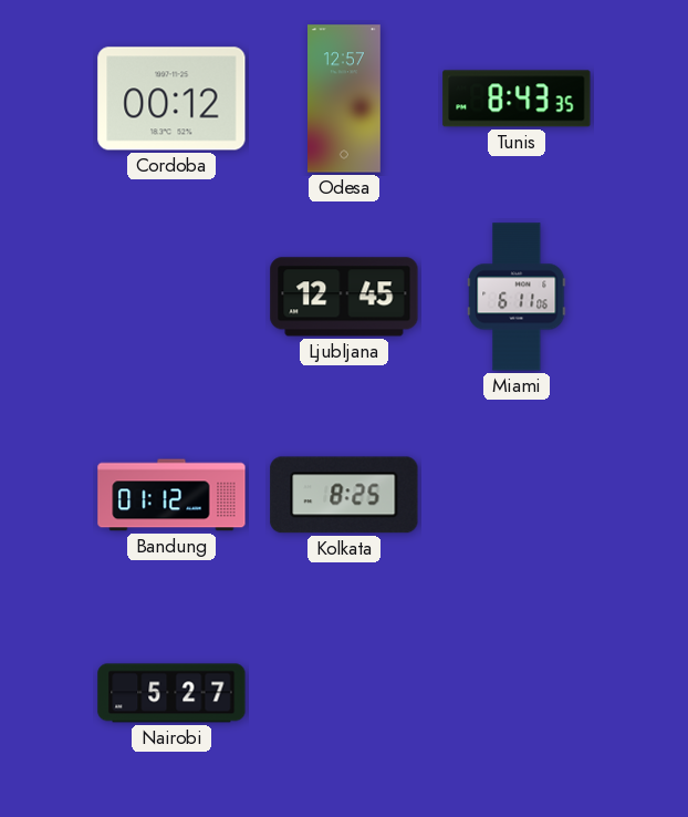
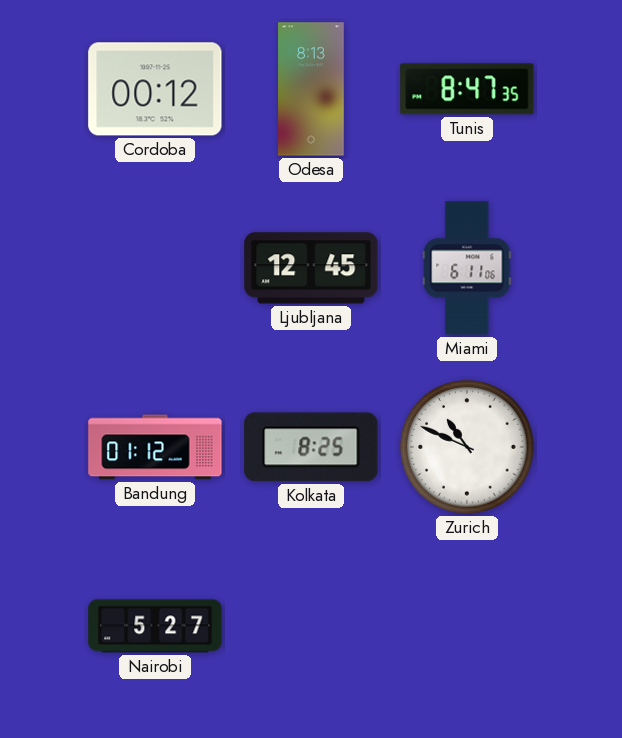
Odesa: 12:57 -> 8:13
Tunis: 8:43 -> 8:47
Zurich: none -> 10:49
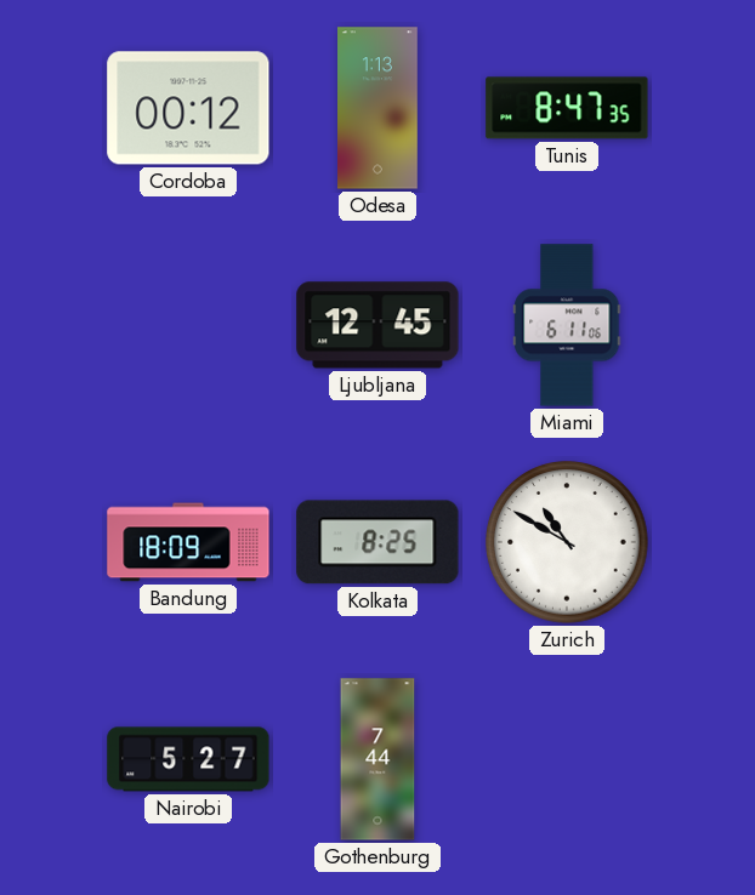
Odesa: 8:13 -> 1:13
Bandung: 01:12 -> 18:09
Zurich: 10:49 -> 10:50
Gothenburg: none -> 7:44
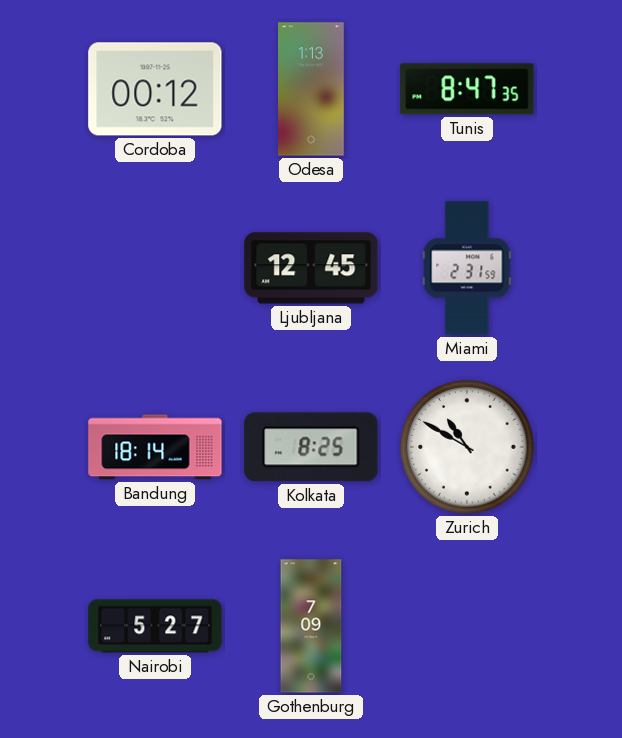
Miami: 6:11 -> 2:31
Bandung: 18:09 -> 18:14
Gothenburg: 7:44 -> 7:09
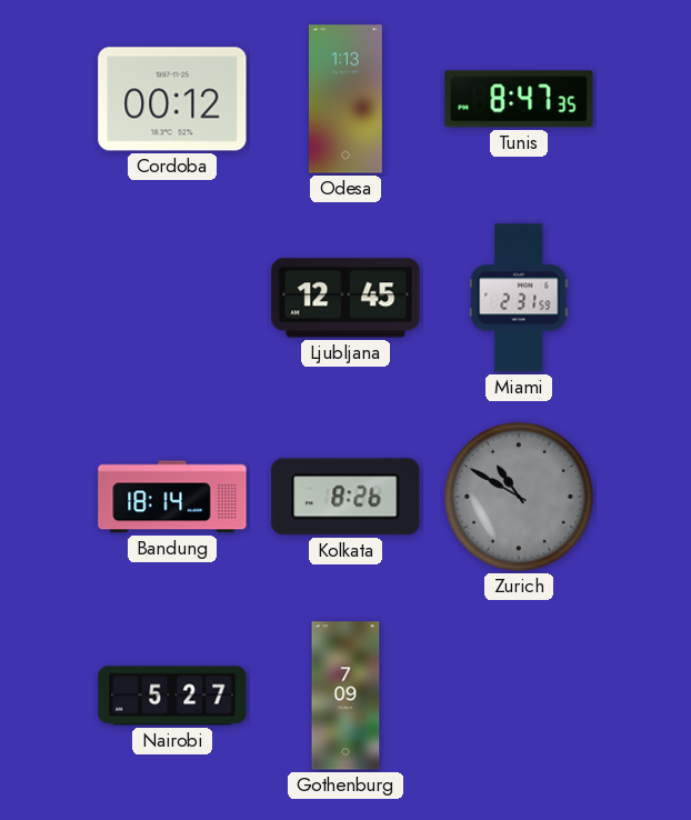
Kolkata: 8:25 -> 8:26
Zurich dial: white -> grey
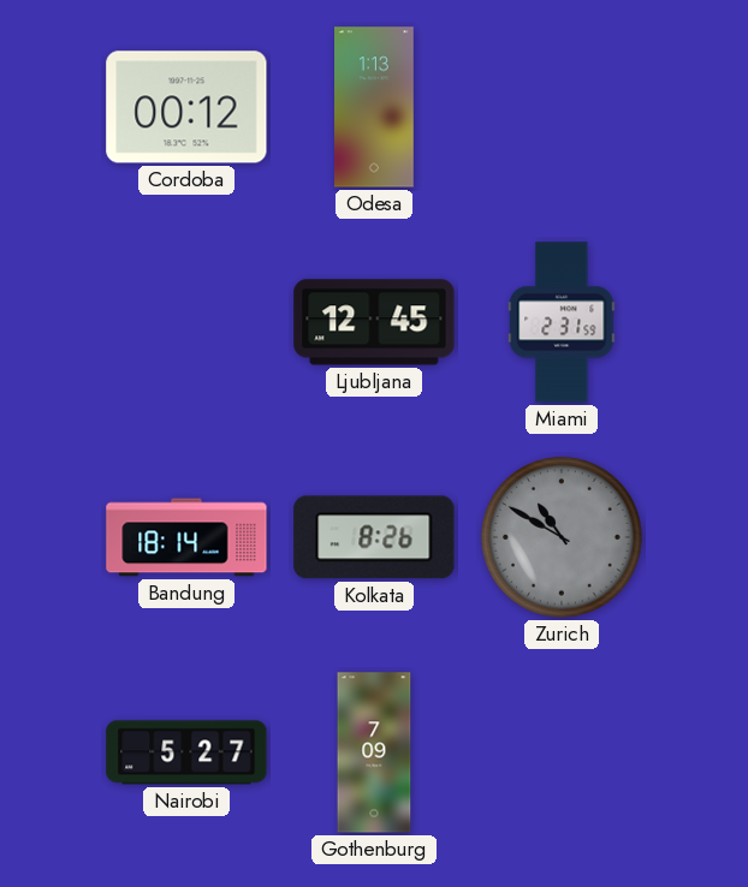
Tunis: 8:47 -> none
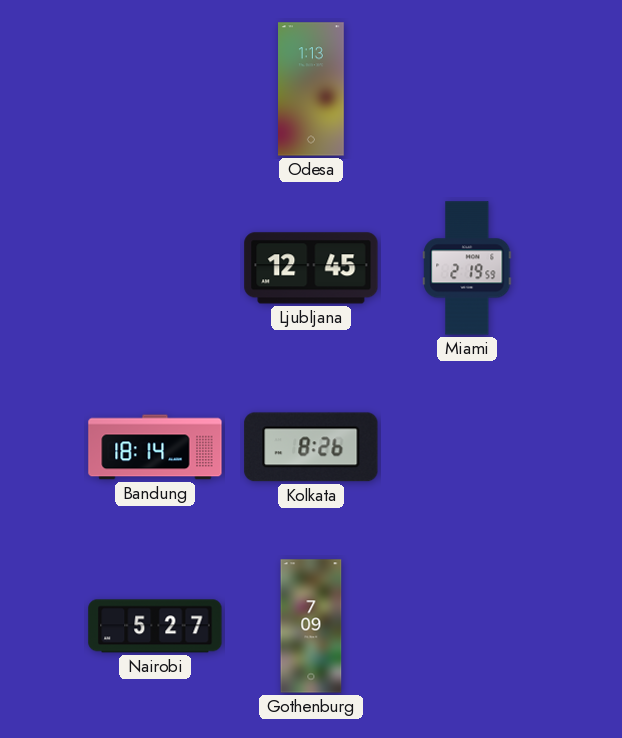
Cordoba: 00:12 -> none
Miami: 2:31 -> 2:19
Zurich: 10:50 -> none
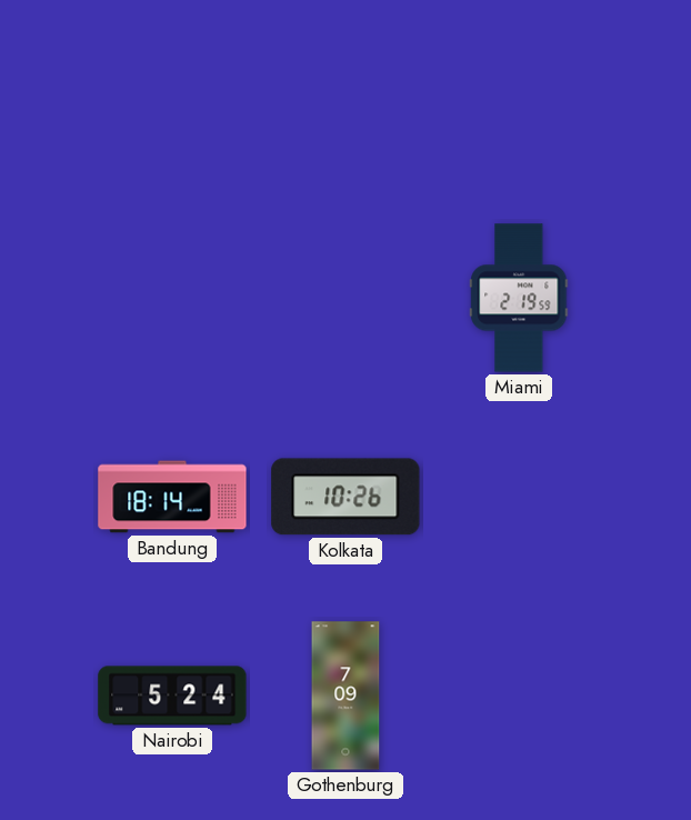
Odesa: 1:13 -> none
Ljubljana: 12:45 -> none
Kolkata: 8:26 -> 10:26
Nairobi: 5:27 -> 5:24
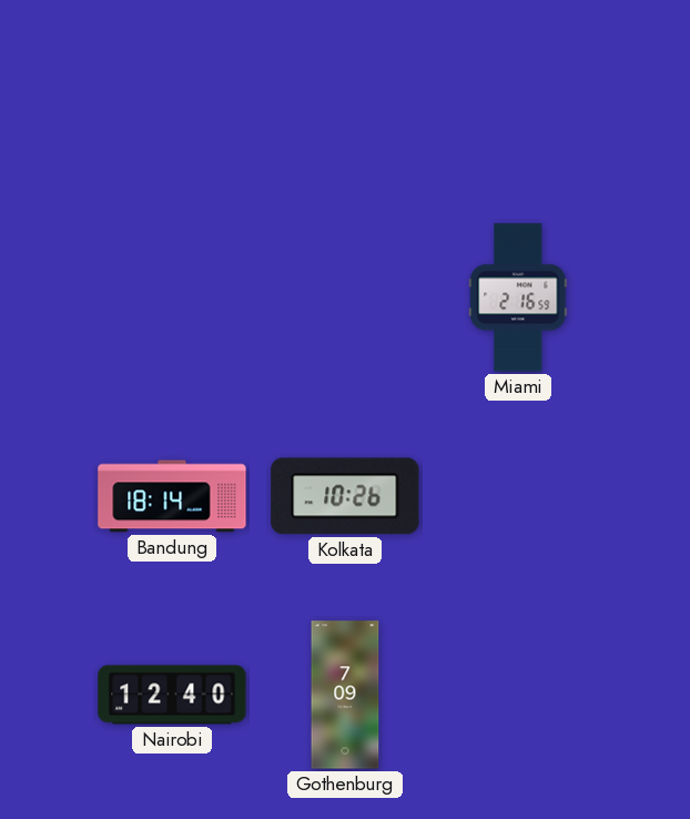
Miami: 2:19 -> 2:16
Nairobi: 5:24 -> 12:40
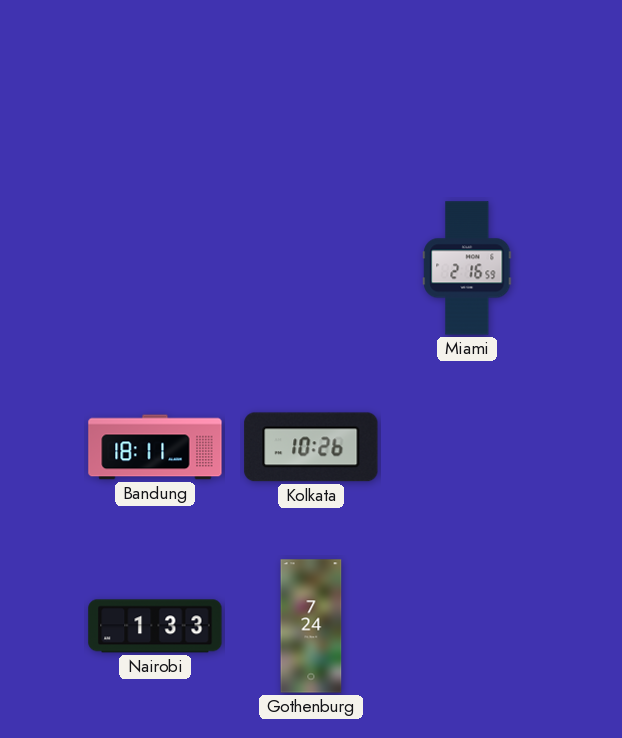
Bandung: 18:14 -> 18:11
Nairobi: 12:40 -> 1:33
Gothenburg: 7:09 -> 7:24
